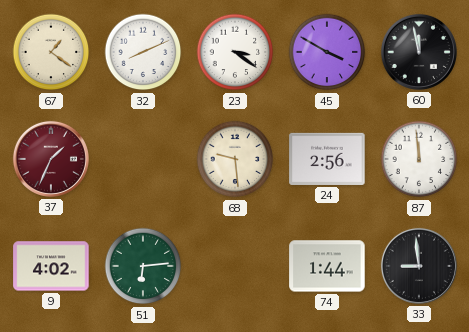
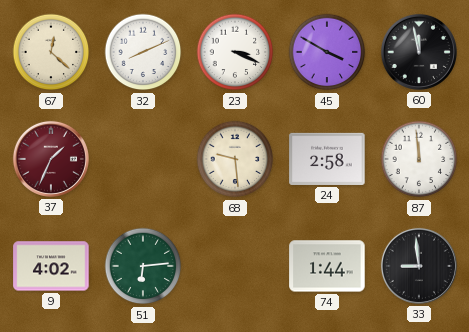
67: 1:21 -> 12:22
23: 3:21 -> 3:19
24: 2:56 -> 2:58
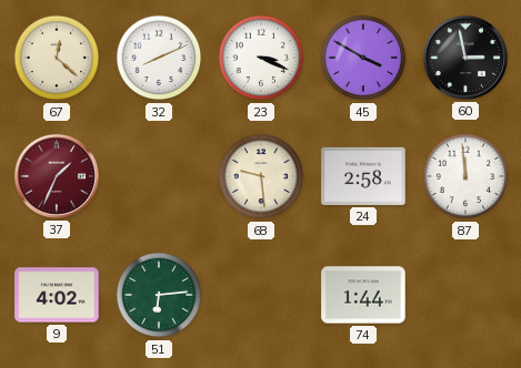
60: 11:58 -> 2:58
33: 8:59 -> none
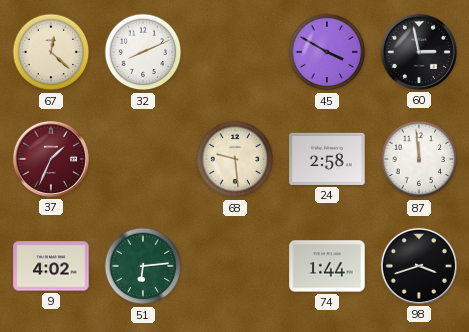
23: 3:19 -> none
98: none -> 3:42
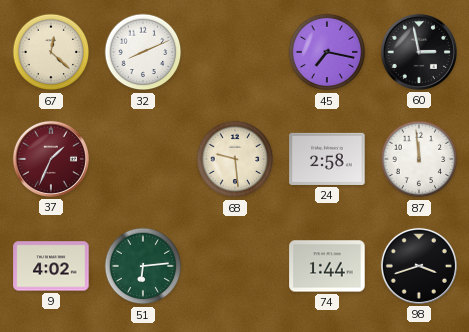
45: 3:50 -> 7:17
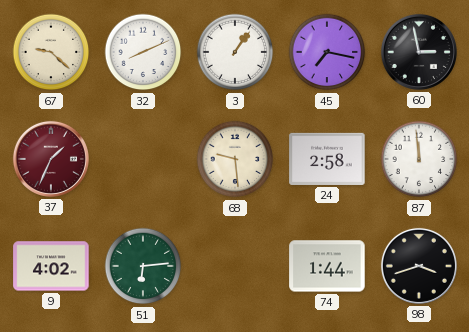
67: 12:22 -> 9:22
3: none -> 1:06
